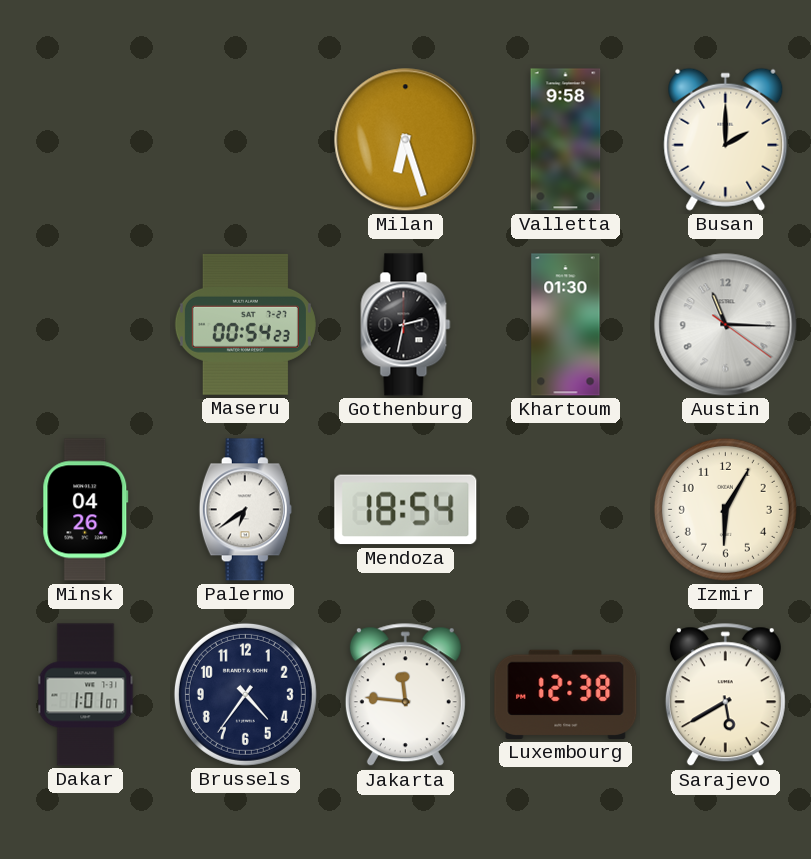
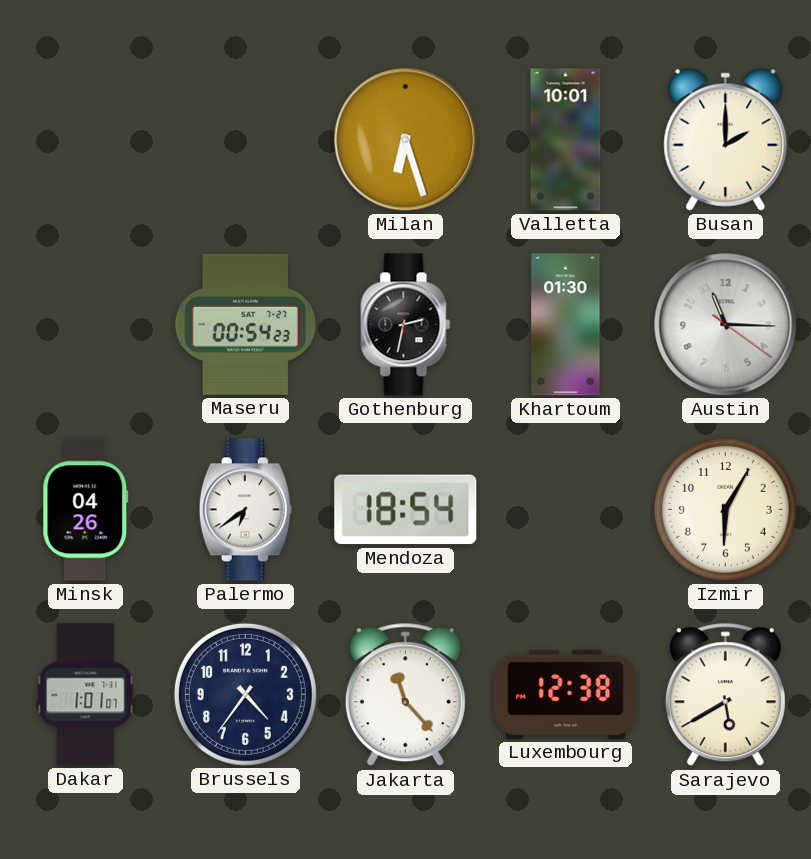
Valletta: 9:58 -> 10:01
Jakarta: 11:46 -> 11:23
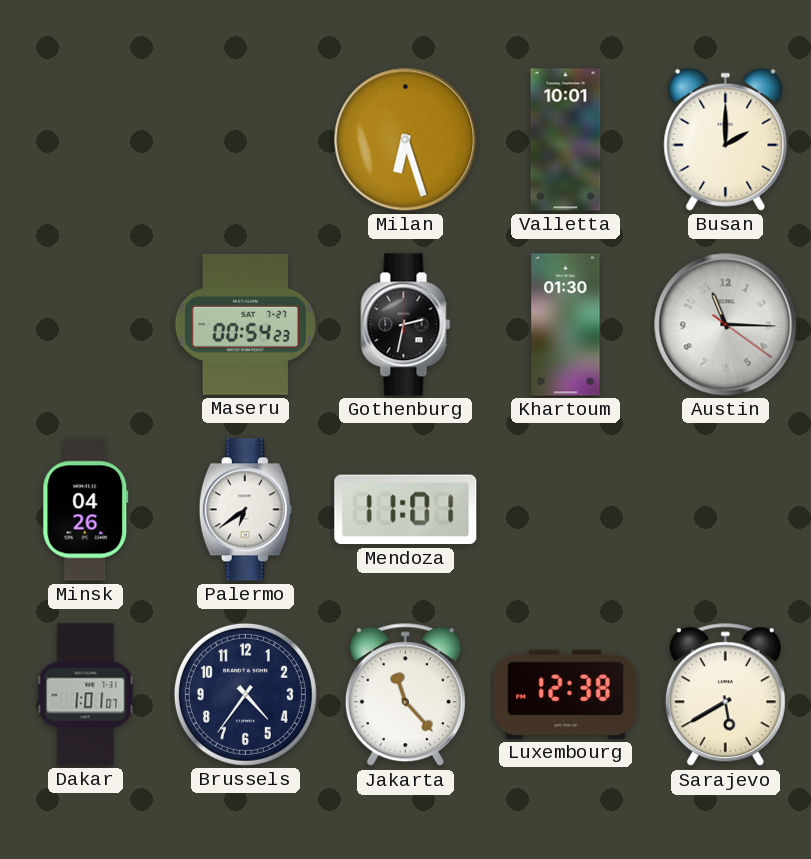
Mendoza: 18:54 -> 11:01
Izmir: 6:05 -> none
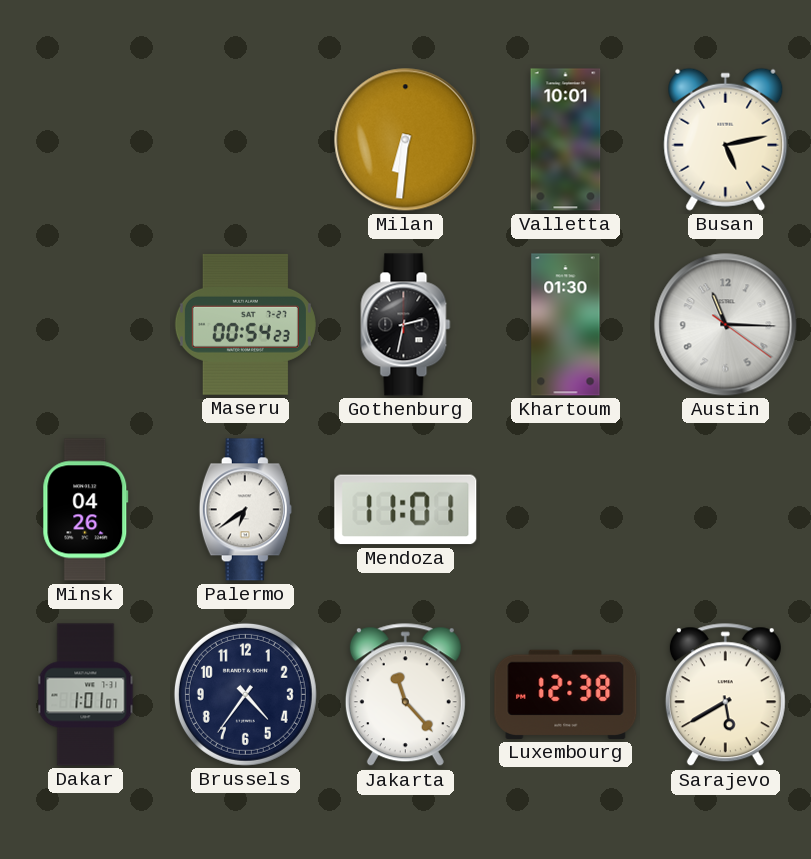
Milan: 6:27 -> 6:31
Busan: 2:00 -> 5:13
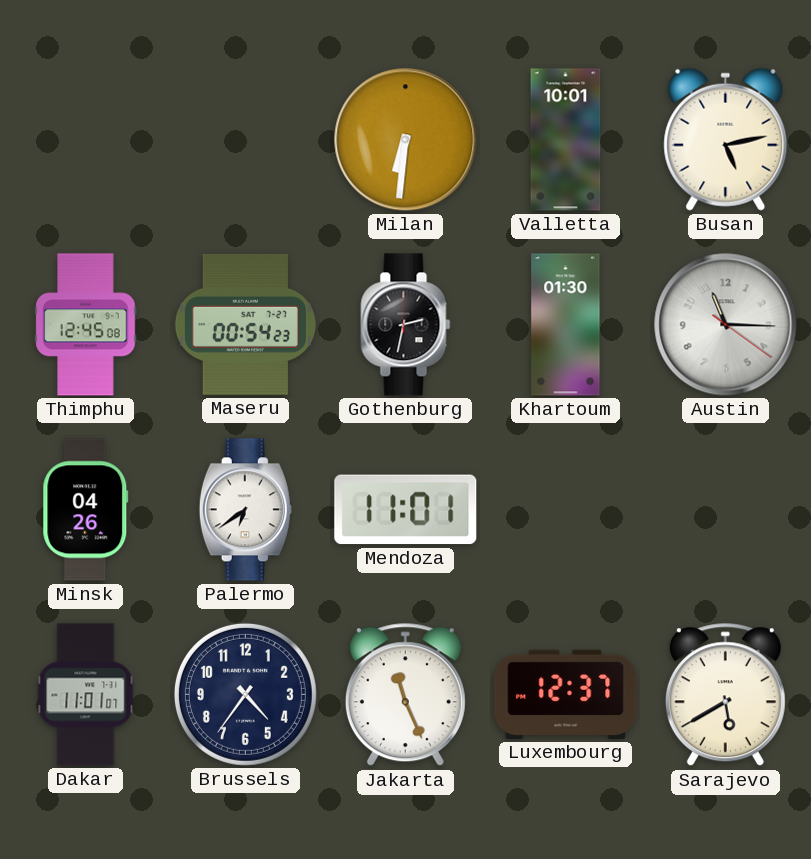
Thimphu: none -> 12:45
Dakar: 1:01 -> 11:01
Jakarta: 11:23 -> 11:26
Luxembourg: 12:38 -> 12:37
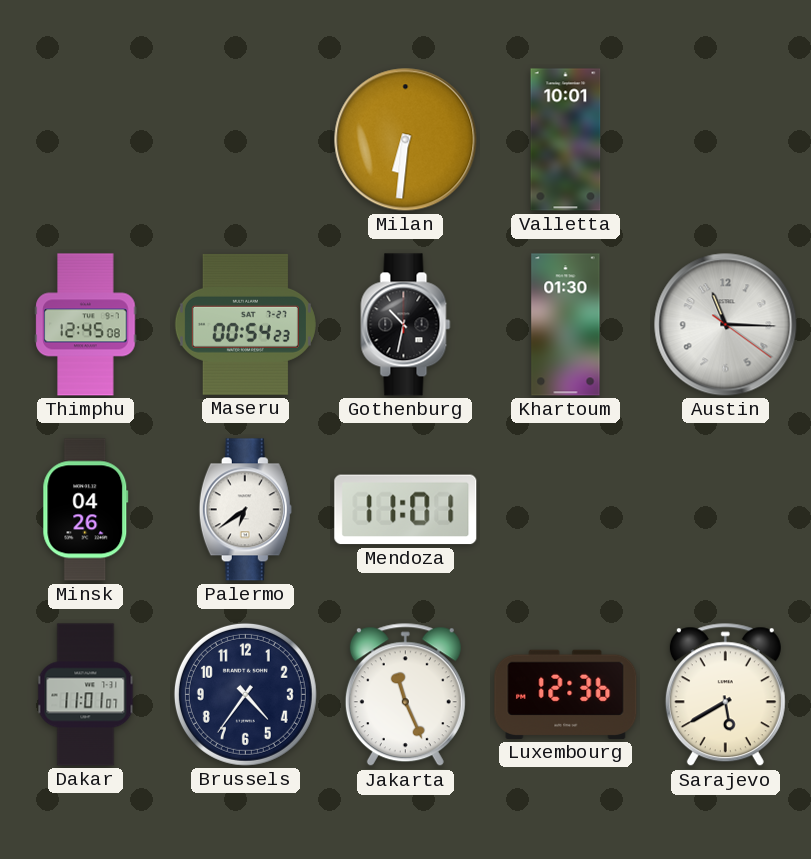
Busan: 5:13 -> none
Gothenburg: 2:32 -> 10:32
Luxembourg: 12:37 -> 12:36
